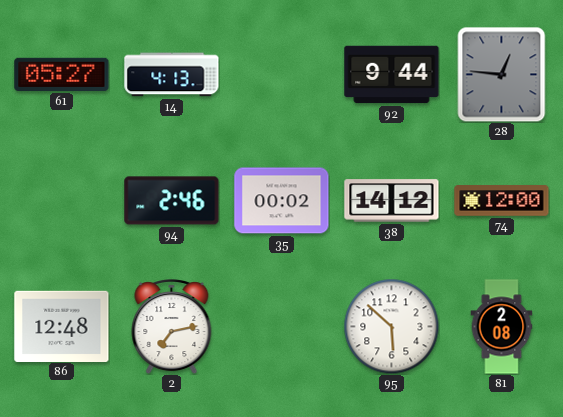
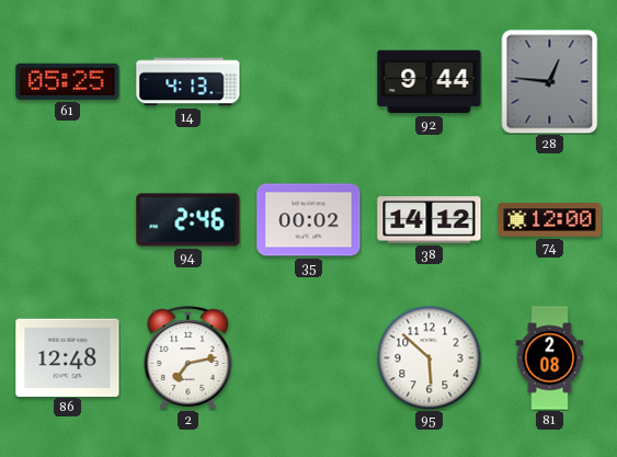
61: 05:27 -> 05:25
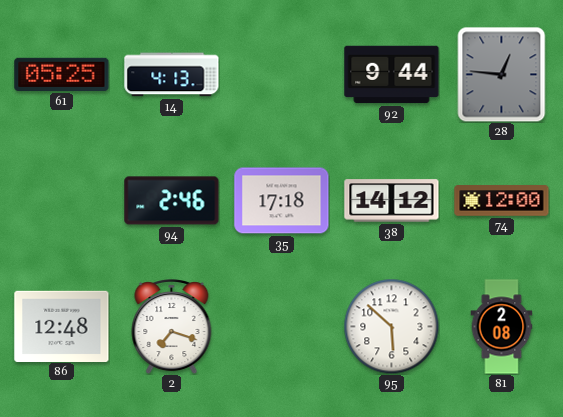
35: 00:02 -> 17:18
2: 7:13 -> 7:18
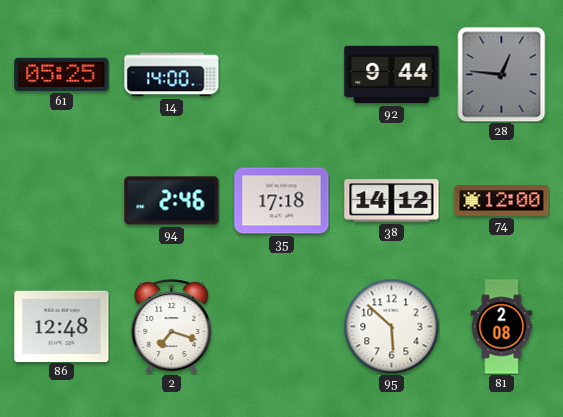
14: 4:13 -> 14:00
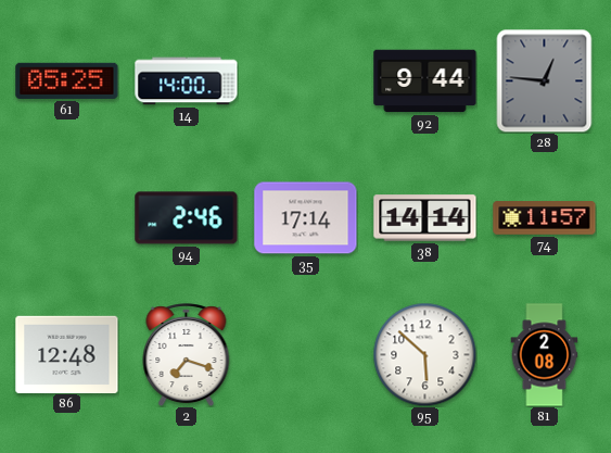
35: 17:18 -> 17:14
38: 14:12 -> 14:14
74: 12:00 -> 11:57
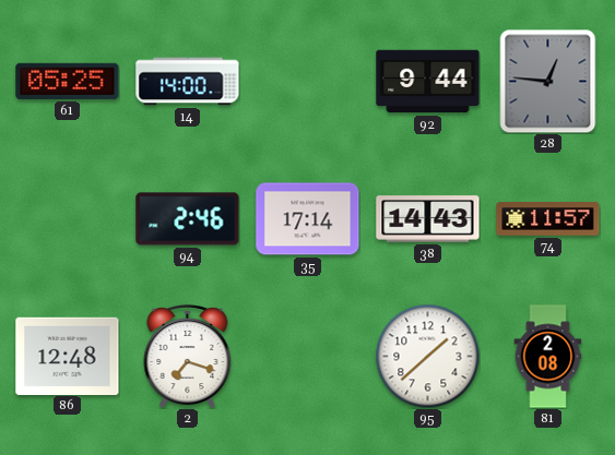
38: 14:14 -> 14:43
95: 5:52 -> 1:38
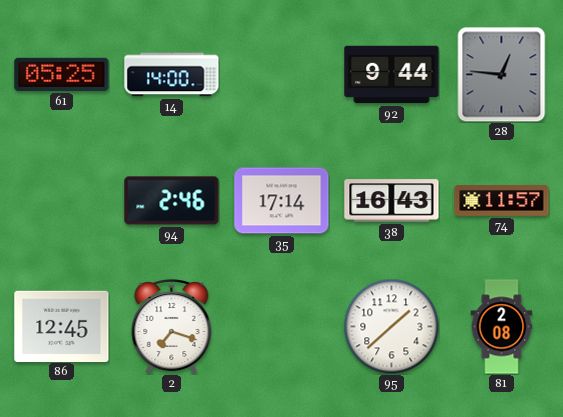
38: 14:43 -> 16:43
86: 12:48 -> 12:45
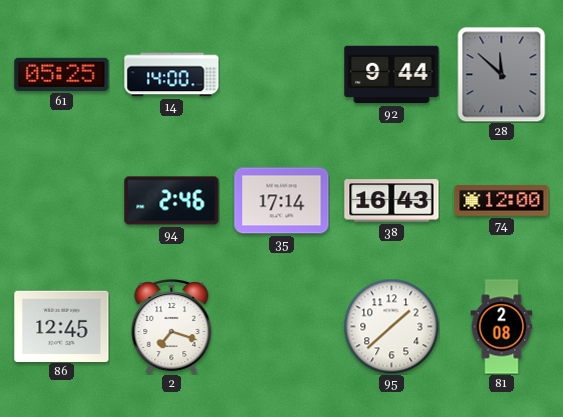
28: 12:46 -> 11:52
74: 11:57 -> 12:00
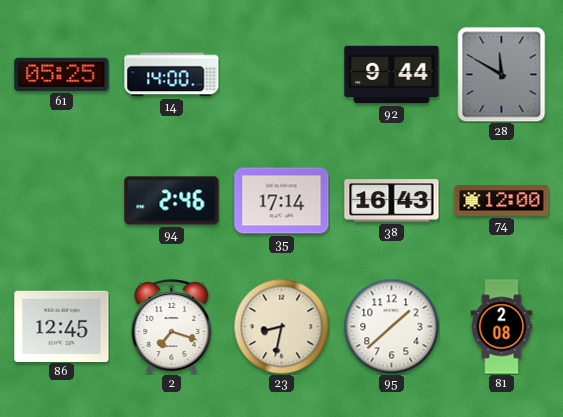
28: 11:52 -> 11:50
23: none -> 8:32
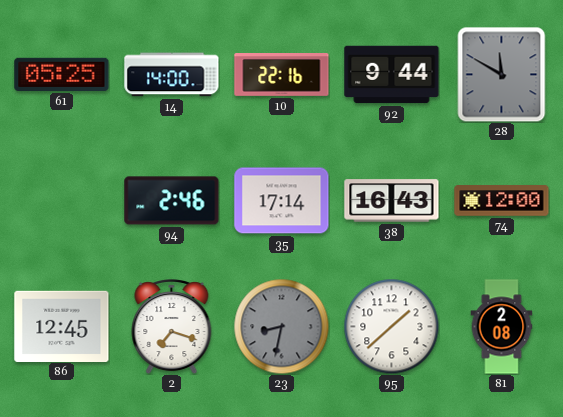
10: none -> 22:16
23 dial: cream -> grey
